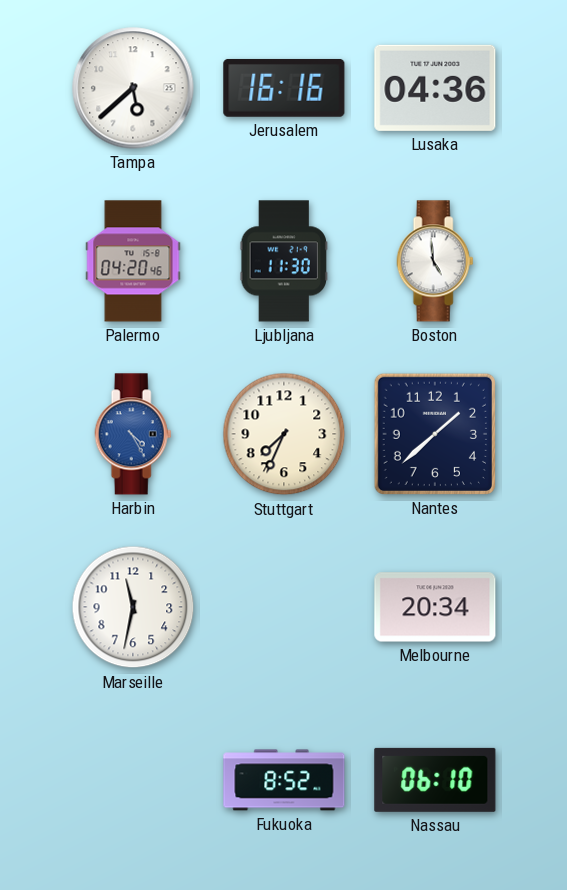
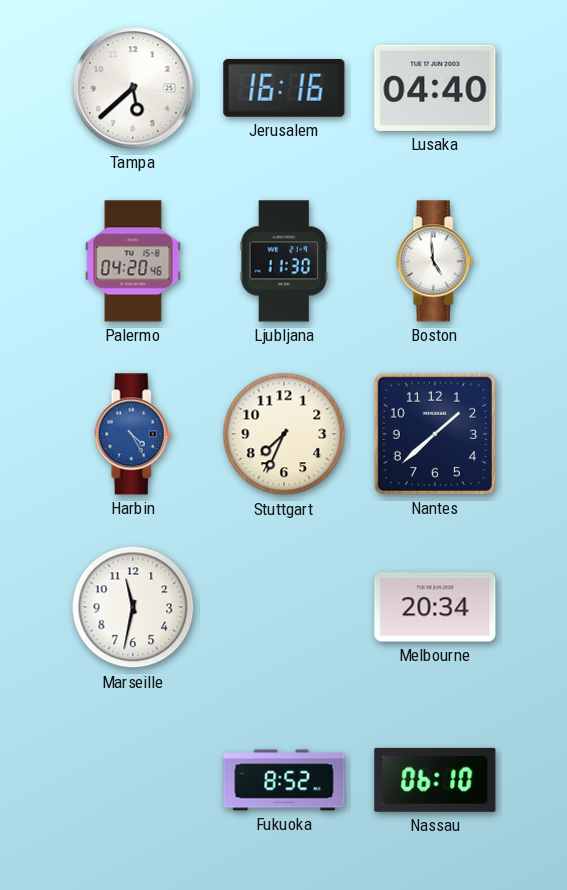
Lusaka: 04:36 -> 04:40
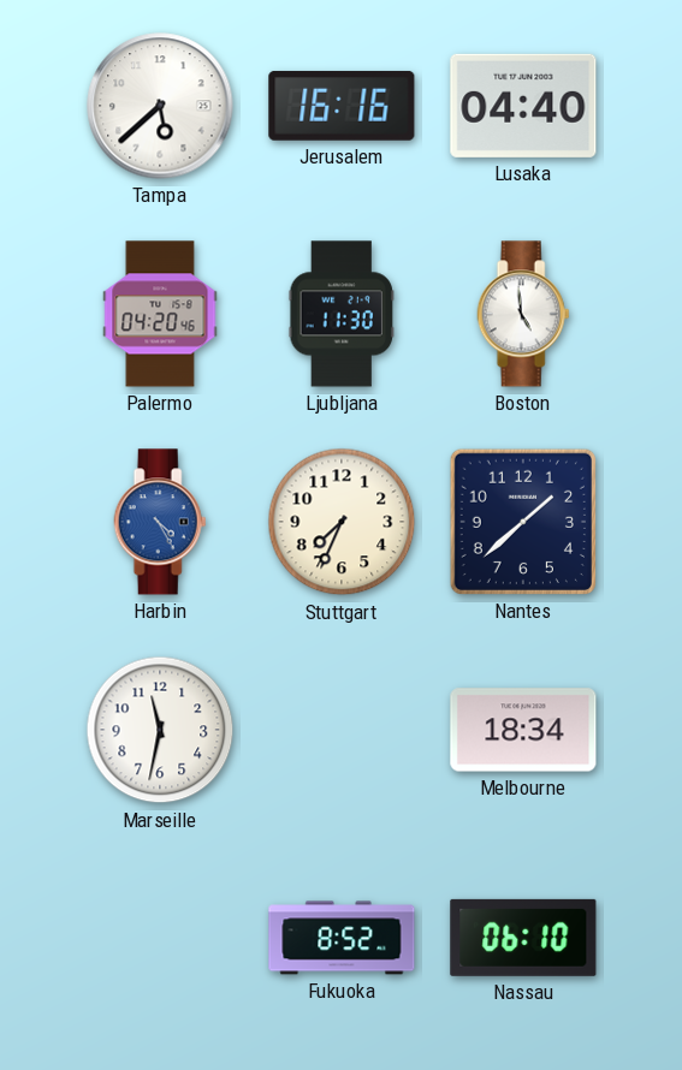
Melbourne: 20:34 -> 18:34
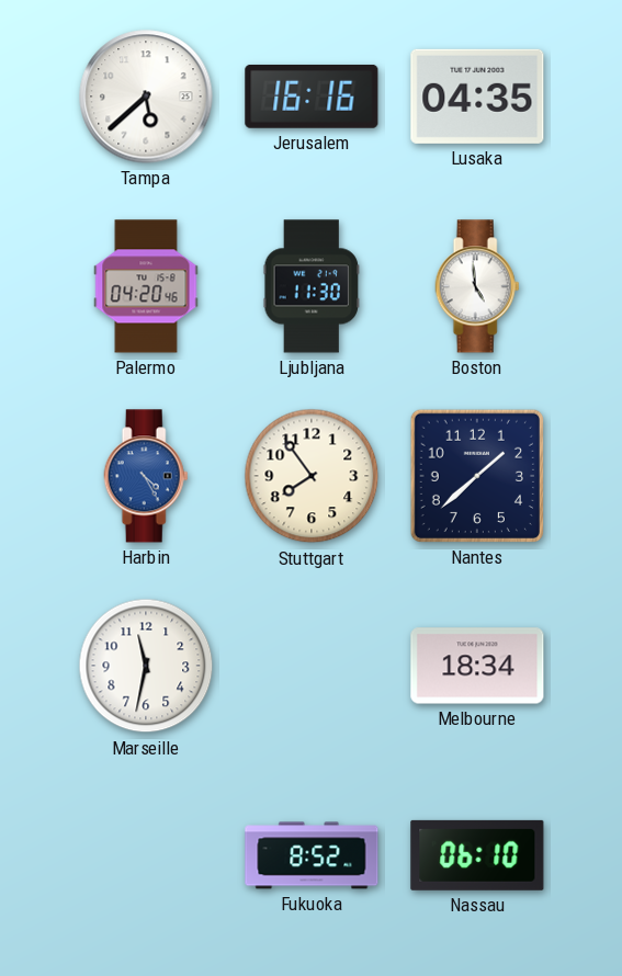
Lusaka: 04:40 -> 04:35
Stuttgart: 7:34 -> 7:54
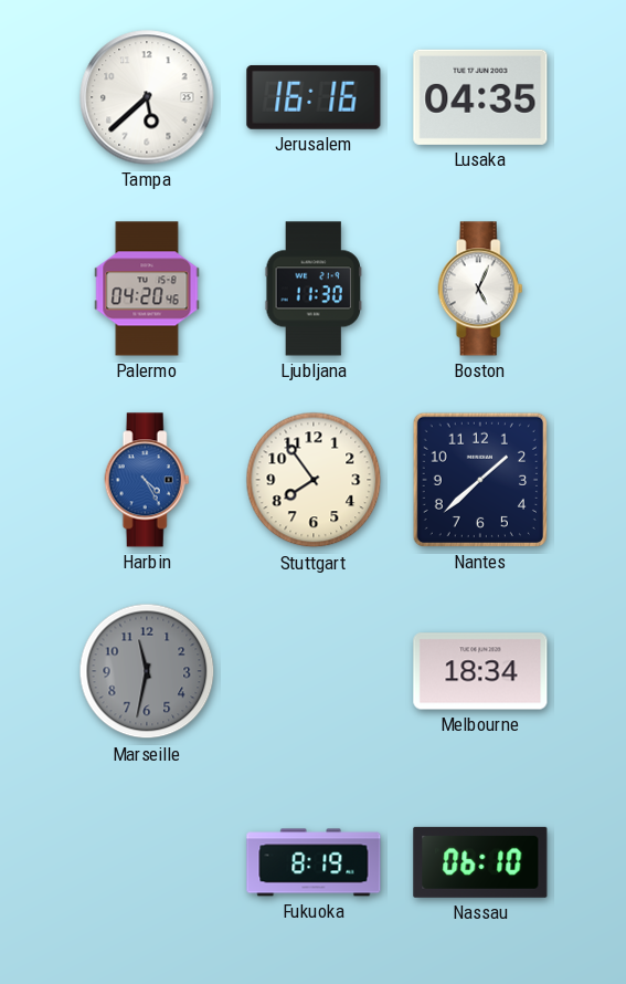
Boston: 4:59 -> 5:04
Marseille dial: white -> grey
Fukuoka: 8:52 -> 8:19
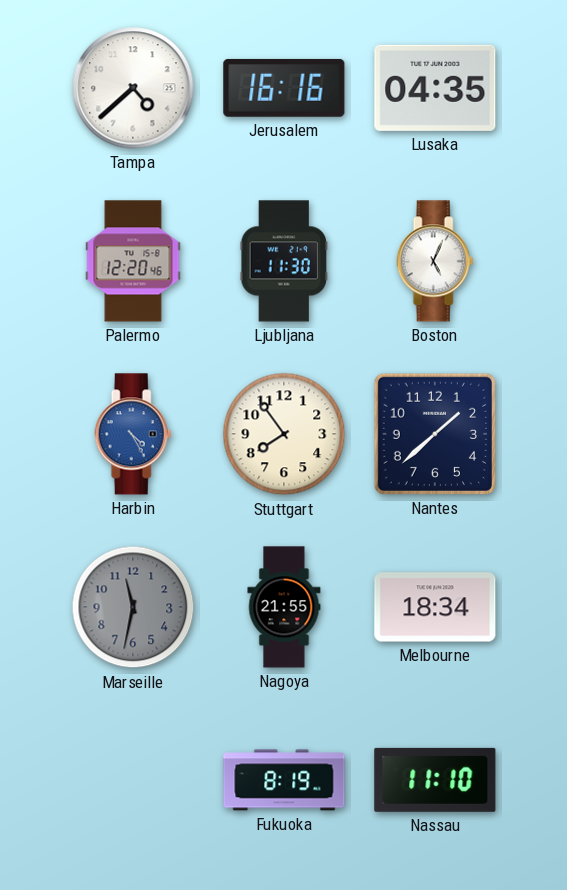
Tampa: 5:38 -> 4:38
Palermo: 04:20 -> 12:20
Nagoya: none -> 21:55
Nassau: 06:10 -> 11:10
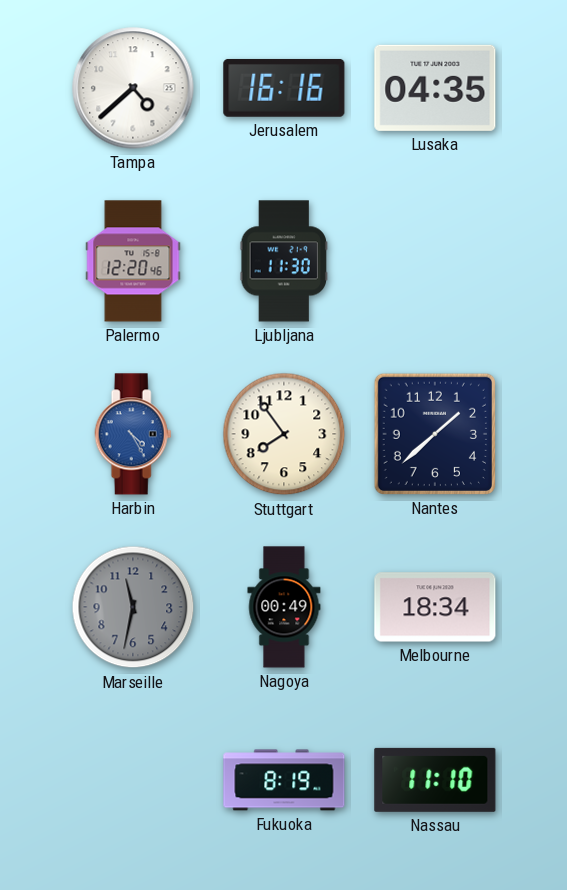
Boston: 5:04 -> none
Nagoya: 21:55 -> 00:49
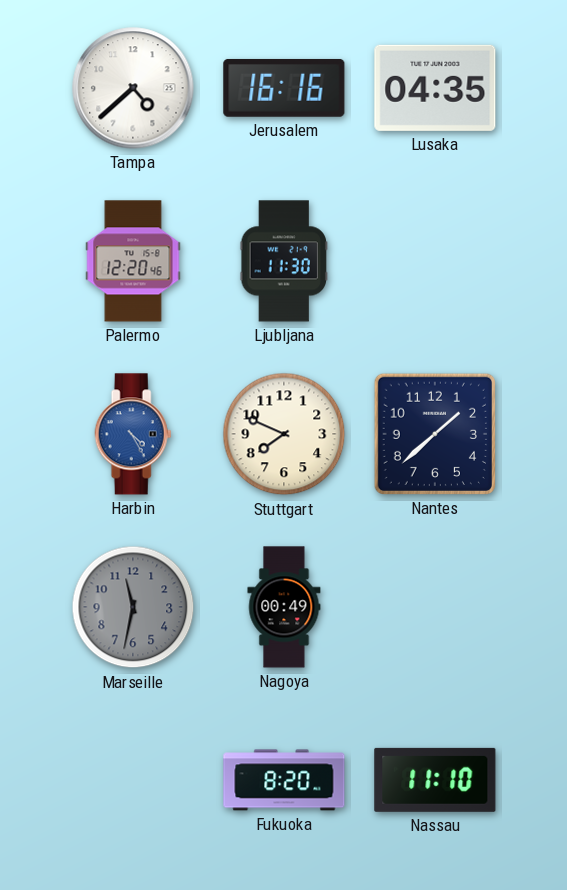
Stuttgart: 7:54 -> 7:49
Melbourne: 18:34 -> none
Fukuoka: 8:19 -> 8:20
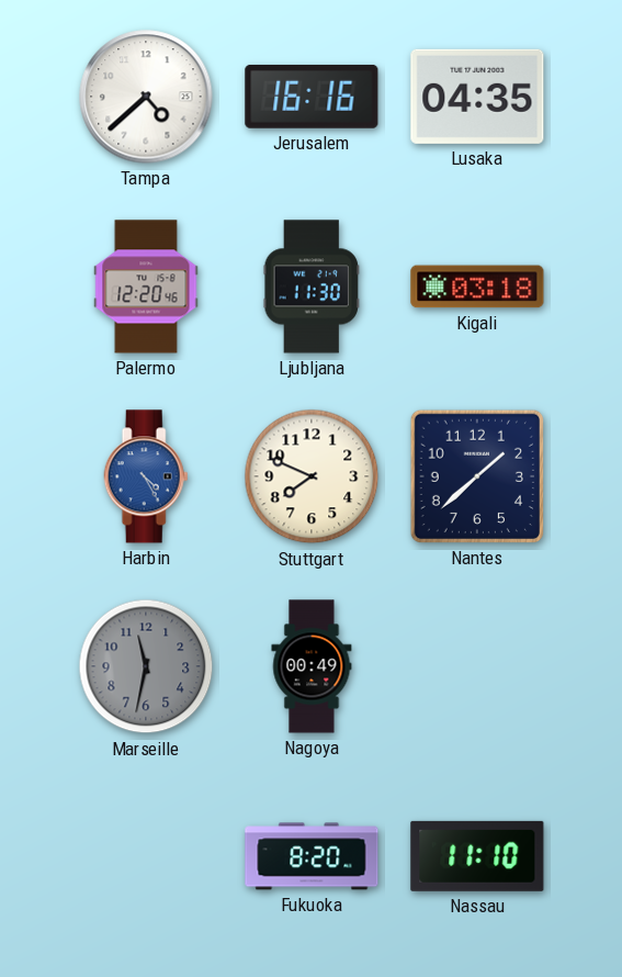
Kigali: none -> 03:18
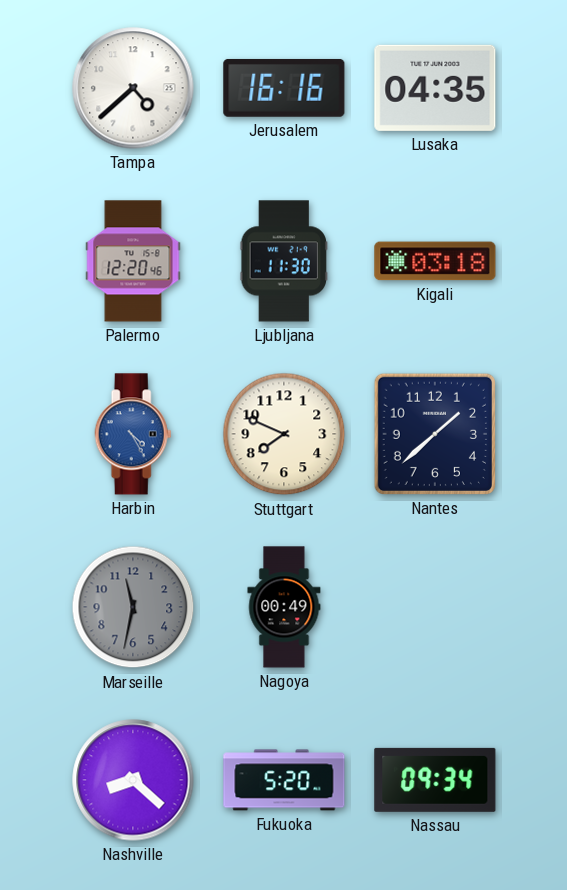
Nashville: none -> 8:22
Fukuoka: 8:20 -> 5:20
Nassau: 11:10 -> 09:34
